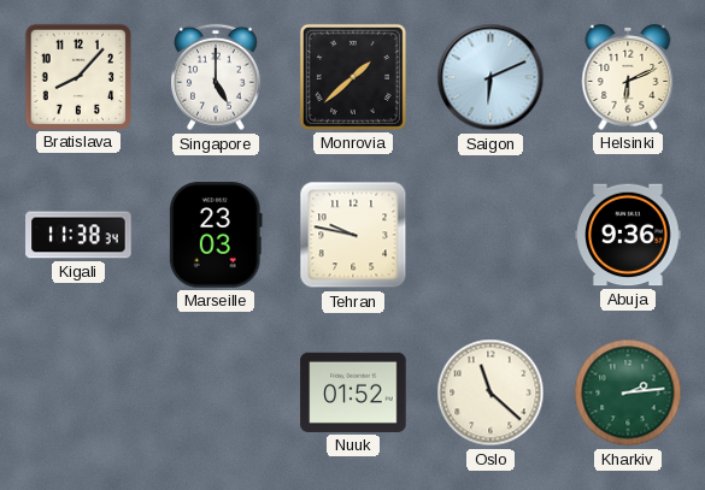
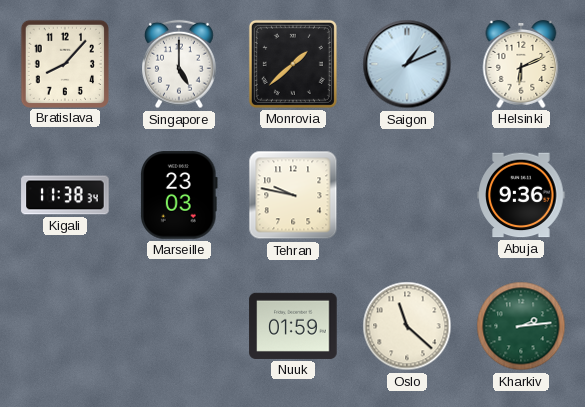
Saigon: 6:11 -> 1:11
Nuuk: 01:52 -> 01:59
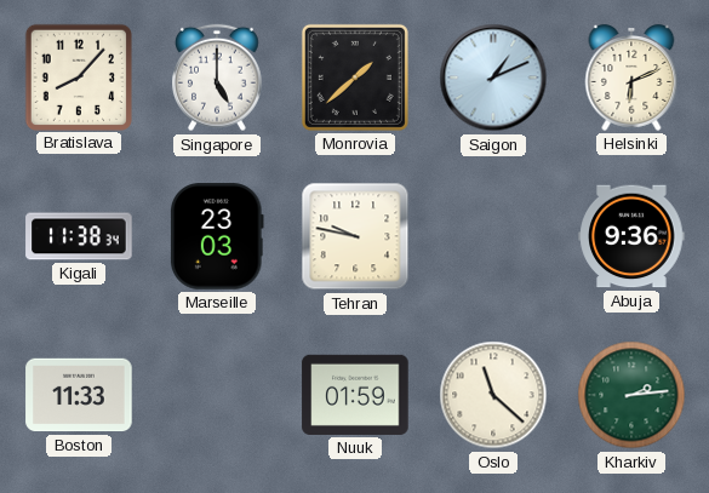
Boston: none -> 11:33
